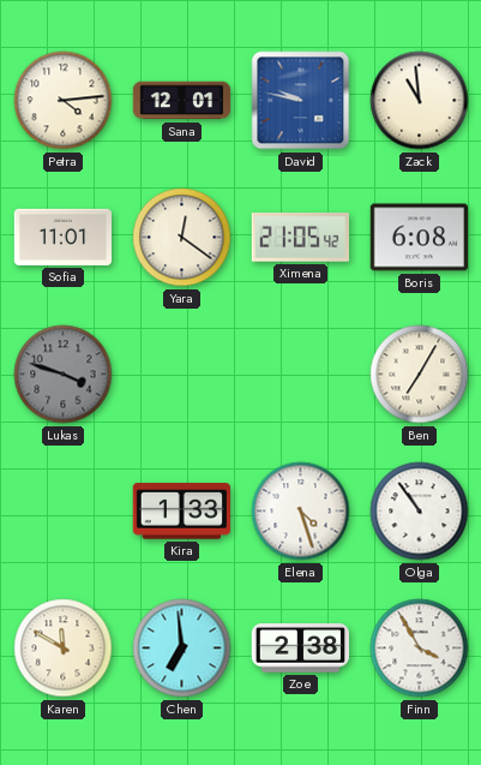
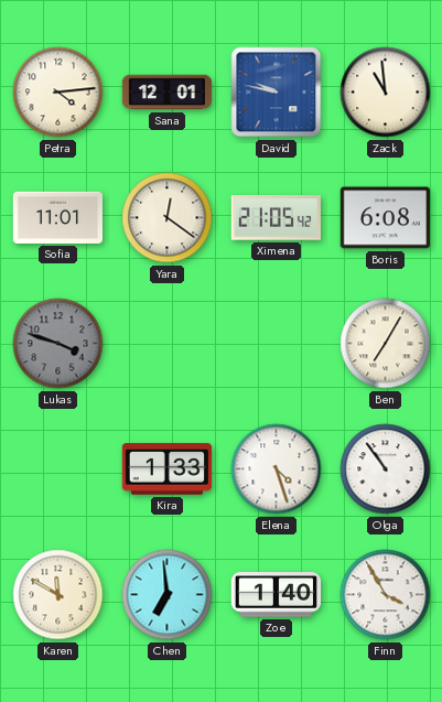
Zoe: 2:38 -> 1:40
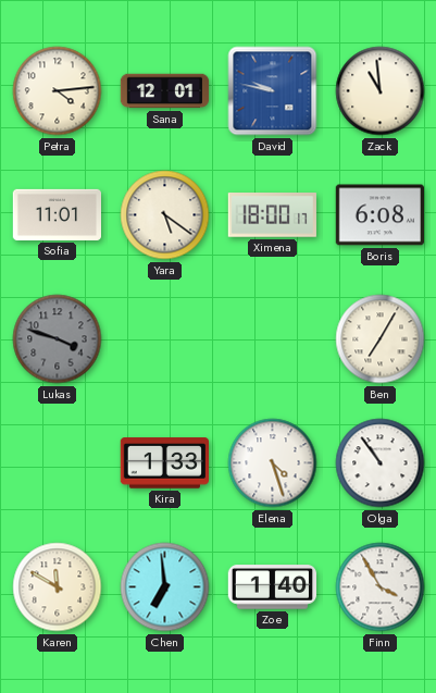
Yara: 12:21 -> 5:21
Ximena: 21:05 -> 18:00
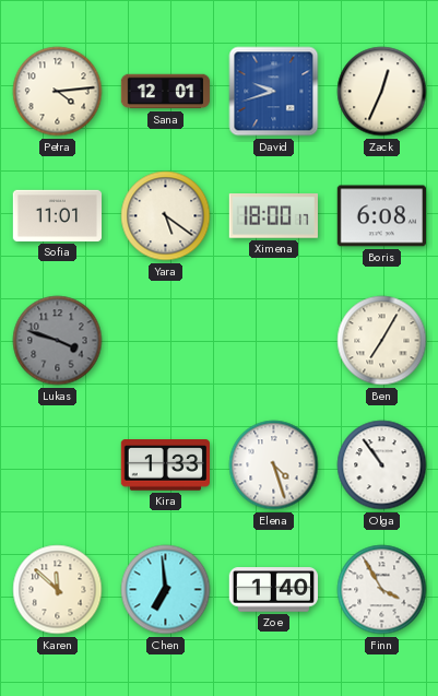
David: 9:47 -> 9:42
Zack: 10:59 -> 12:34
Karen: 11:50 -> 11:52
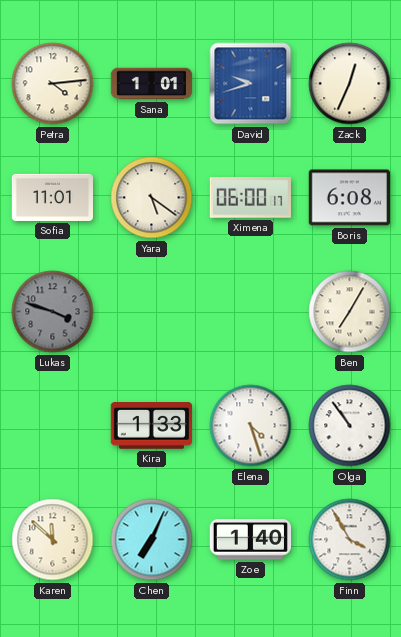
Sana: 12:01 -> 1:01
Ximena: 18:00 -> 06:00
Chen: 6:59 -> 7:04
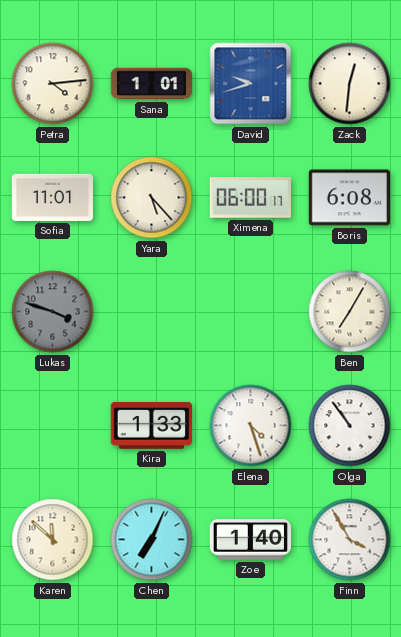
Zack: 12:34 -> 12:31
Yara: 5:21 -> 5:23
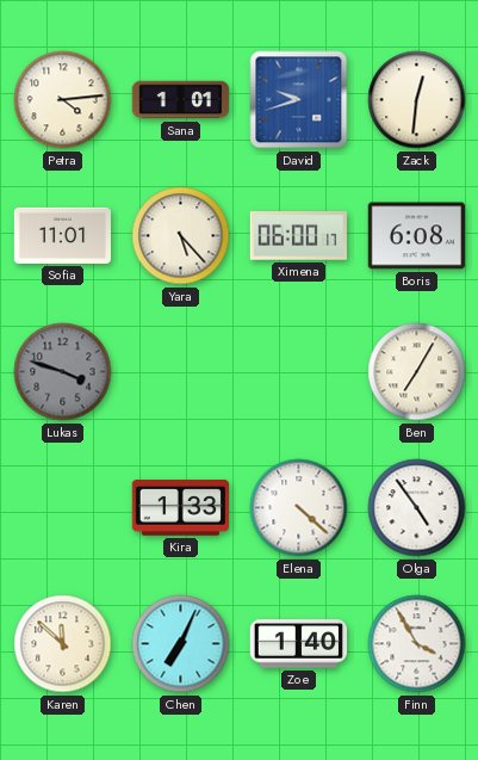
Elena: 4:27 -> 4:22
Olga: 10:54 -> 4:54
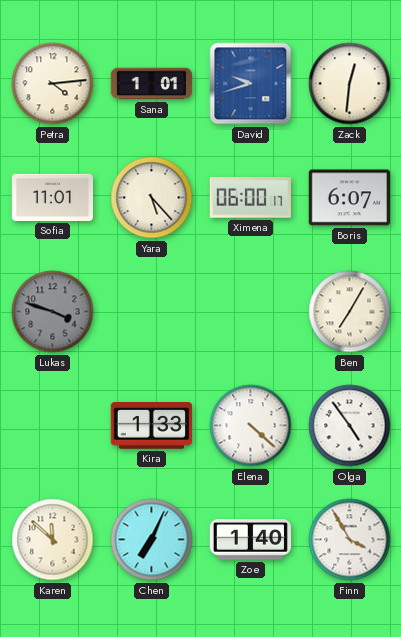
Boris: 6:08 -> 6:07
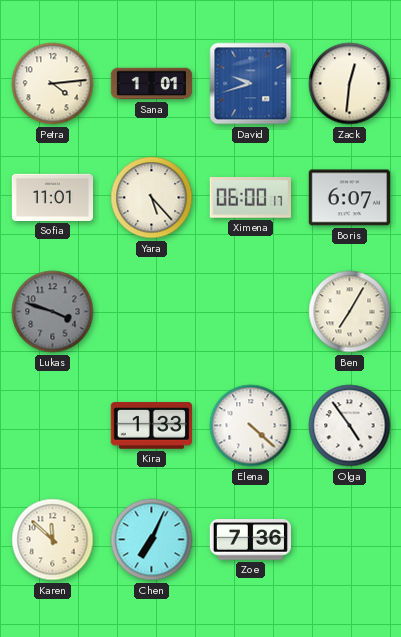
Zoe: 1:40 -> 7:36
Finn: 3:55 -> none
